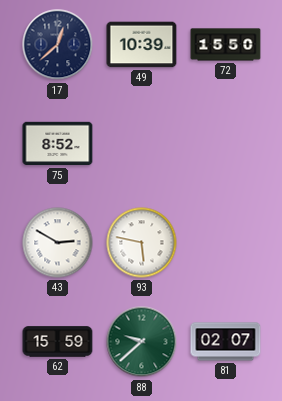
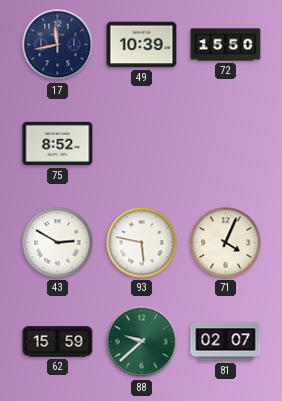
17: 12:38 -> 11:43
71: none -> 4:04
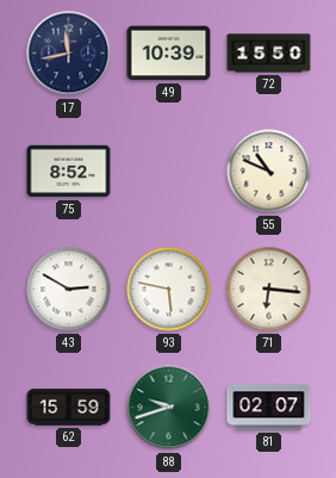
55: none -> 10:49
71: 4:04 -> 6:16
88: 9:38 -> 9:42
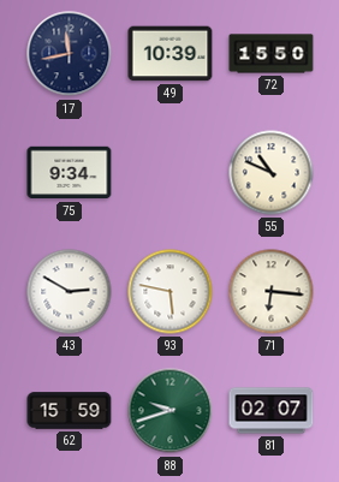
75: 8:52 -> 9:34
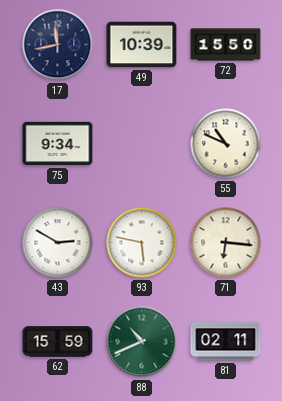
88: 9:42 -> 10:41
81: 02:07 -> 02:11
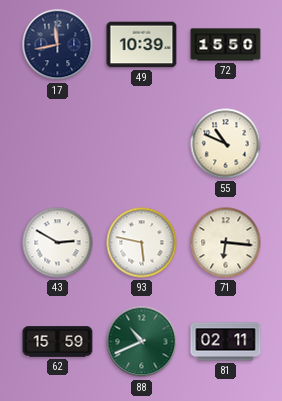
75: 9:34 -> none
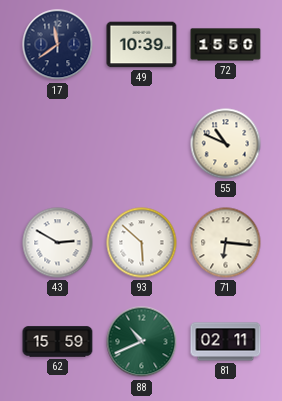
17: 11:43 -> 11:39
93: 5:47 -> 5:52
